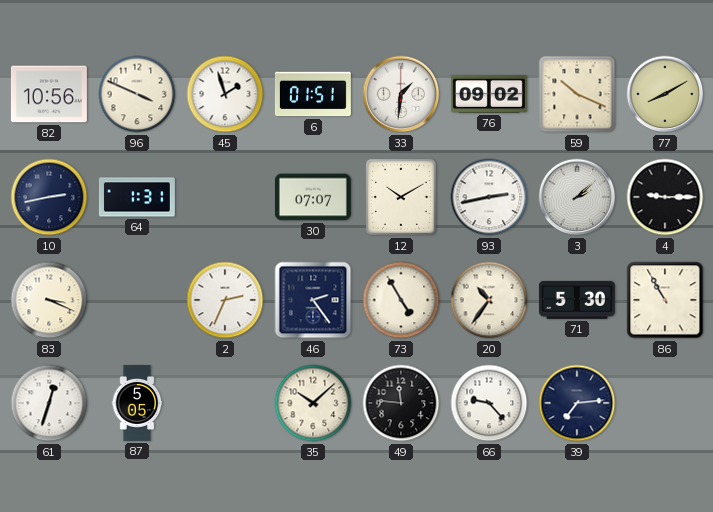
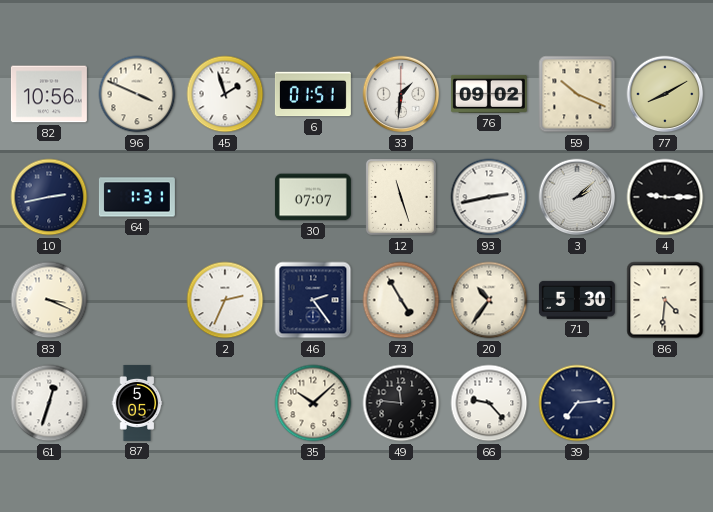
12: 10:10 -> 11:27
86: 10:55 -> 4:31
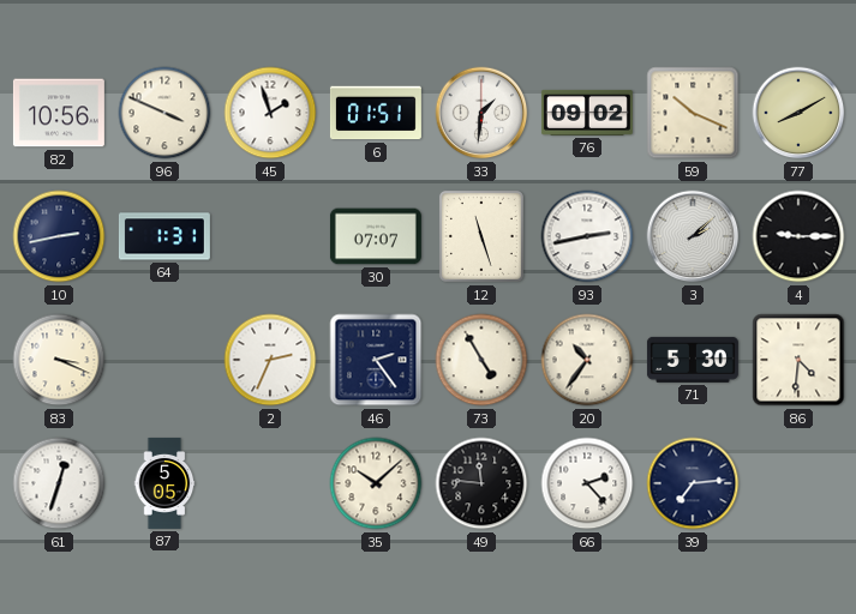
66: 9:23 -> 2:23
